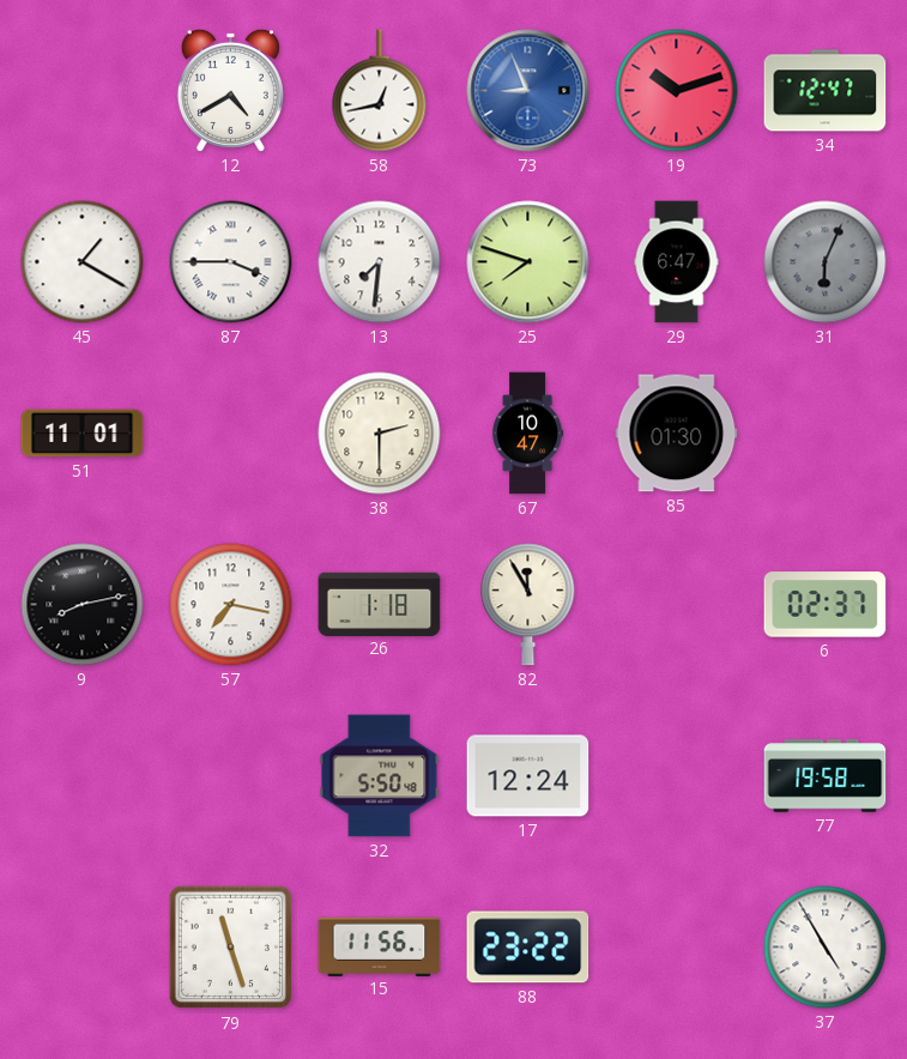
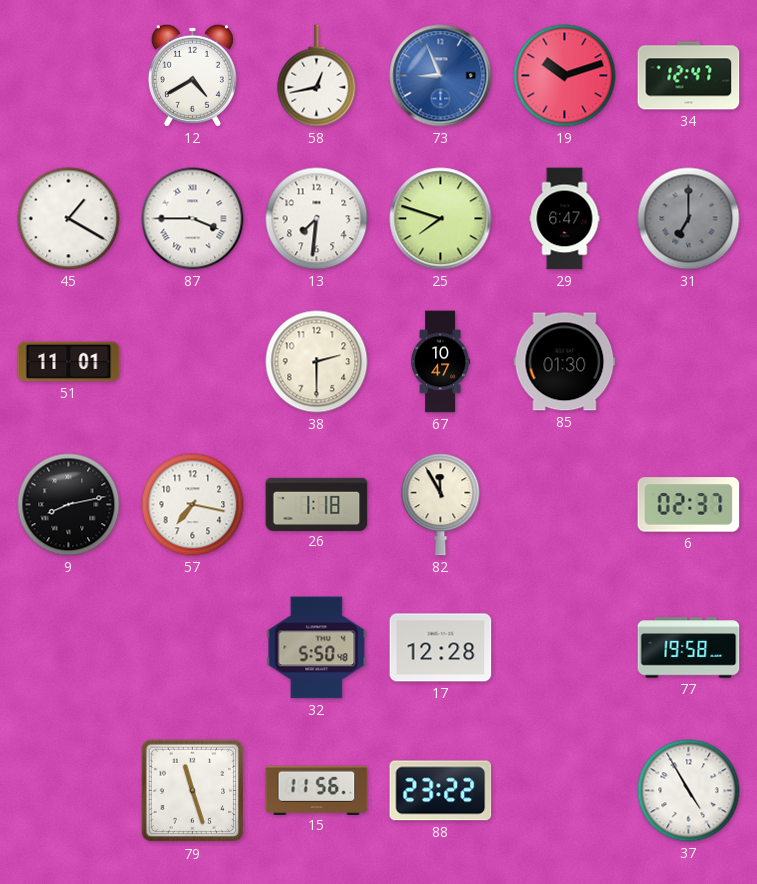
31: 6:04 -> 7:00
17: 12:24 -> 12:28
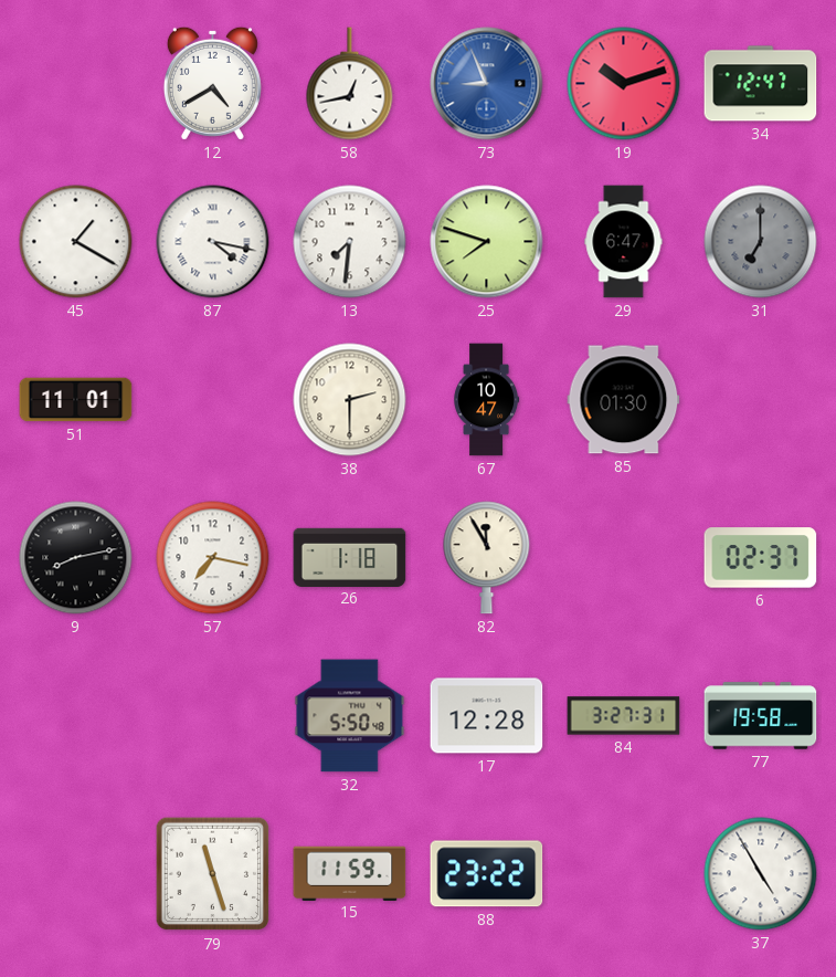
87: 3:45 -> 4:17
84: none -> 3:27
15: 11:56 -> 11:59
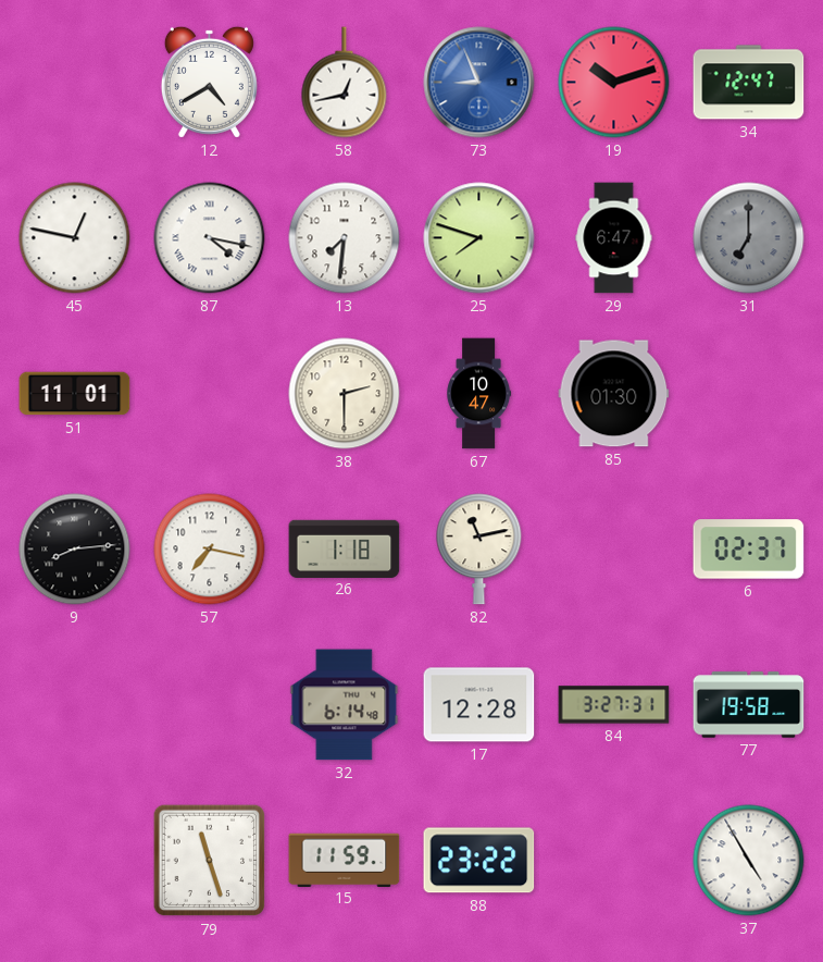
45: 1:20 -> 12:47
9: 8:13 -> 8:14
82: 11:55 -> 11:13
32: 5:50 -> 6:14
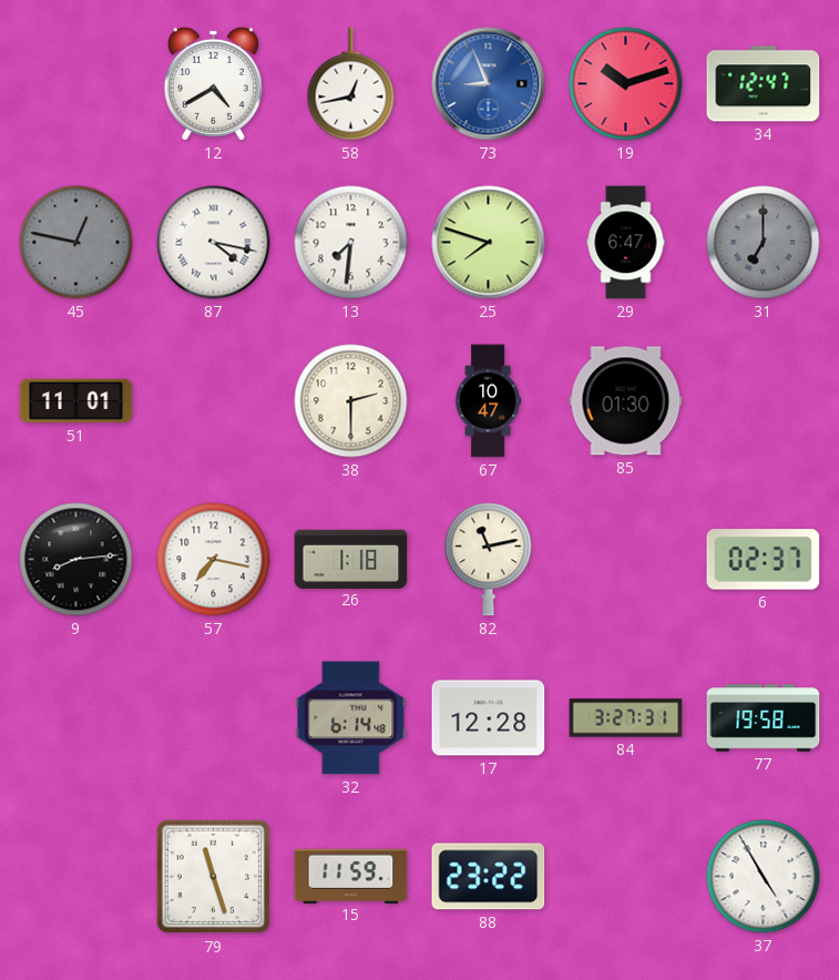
45 dial: white -> grey
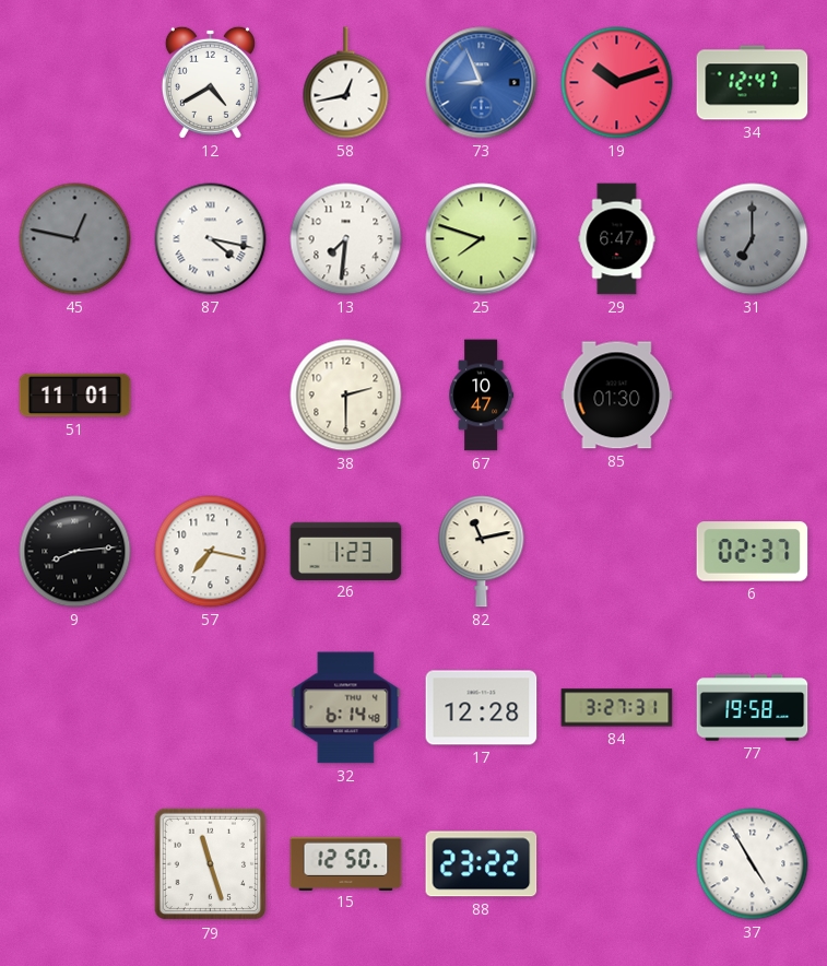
26: 1:18 -> 1:23
15: 11:59 -> 12:50
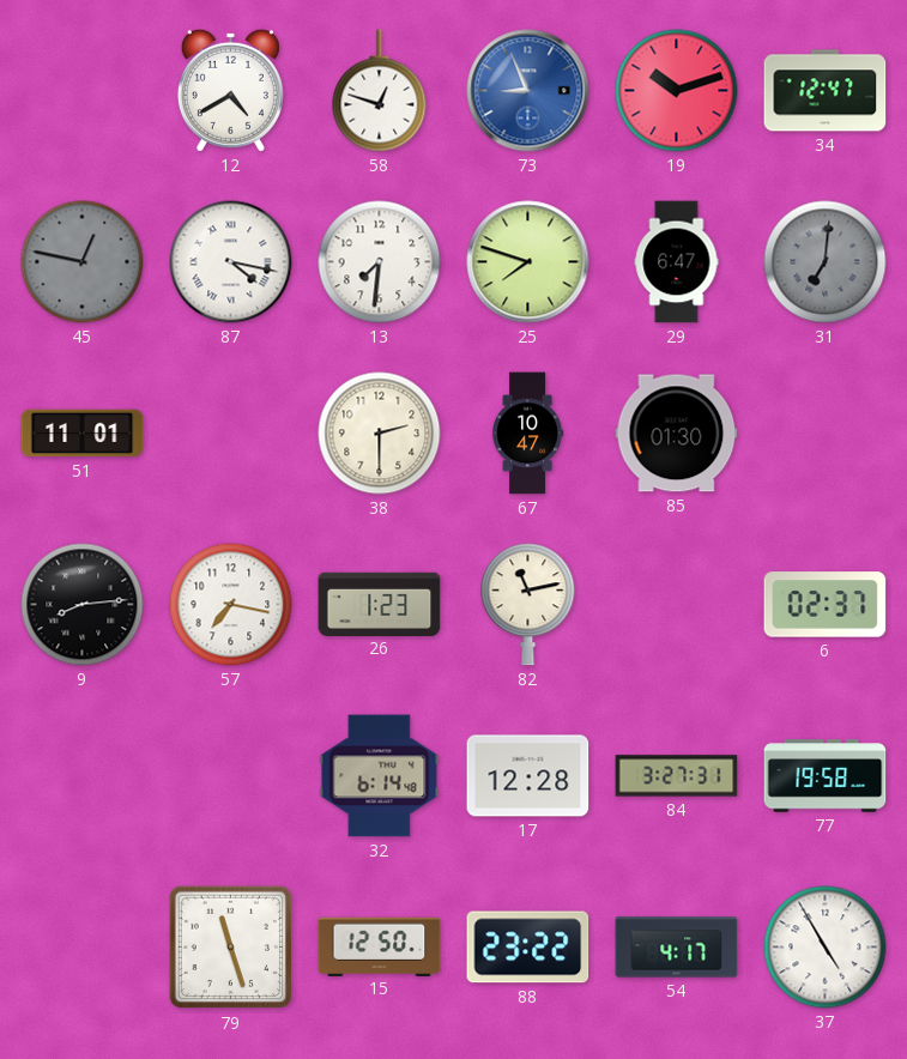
58: 12:43 -> 12:48
31: 7:00 -> 7:01
54: none -> 4:17
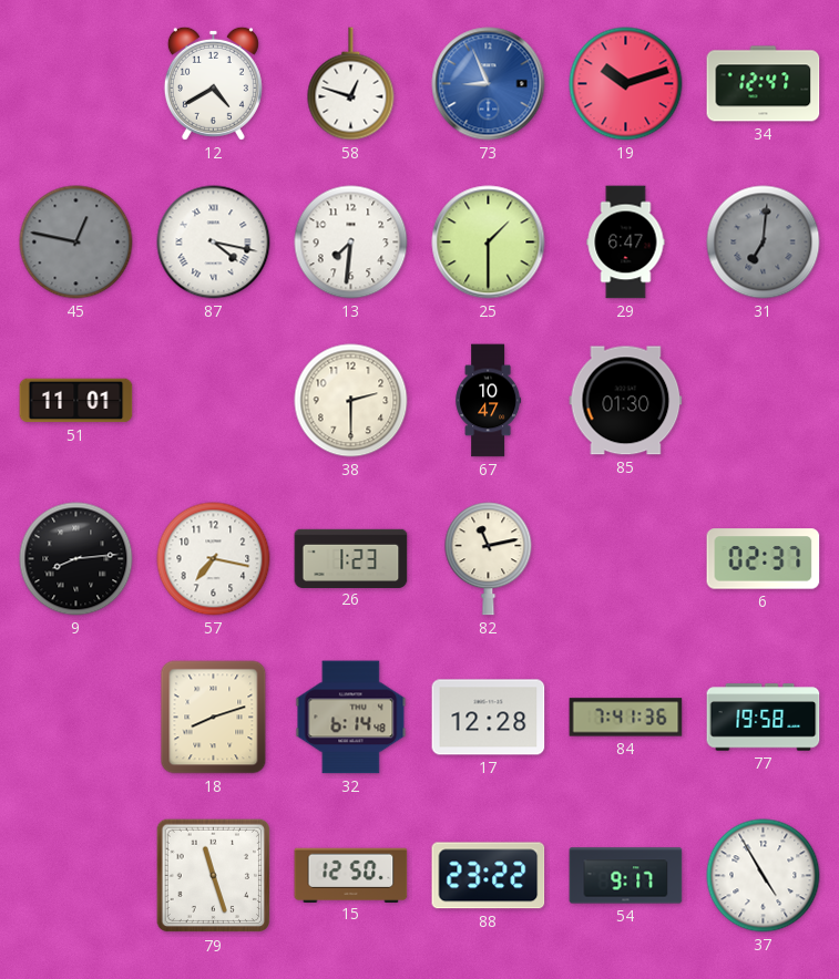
25: 7:48 -> 1:30
18: none -> 8:12
84: 3:27 -> 7:41
54: 4:17 -> 9:17
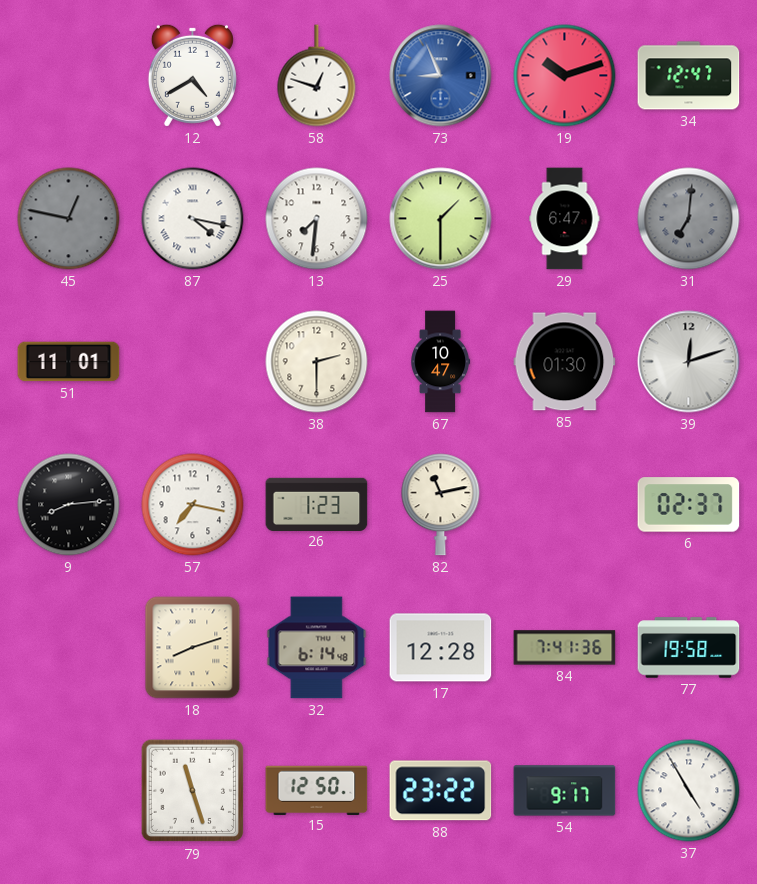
39: none -> 12:12
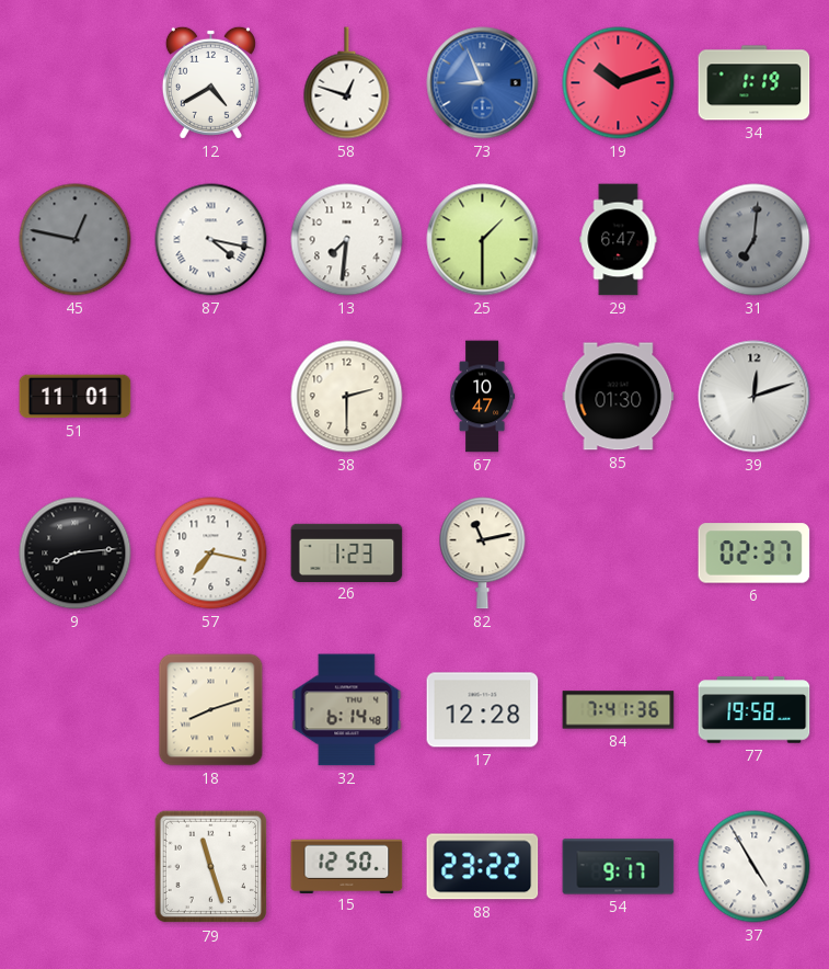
34: 12:47 -> 1:19
